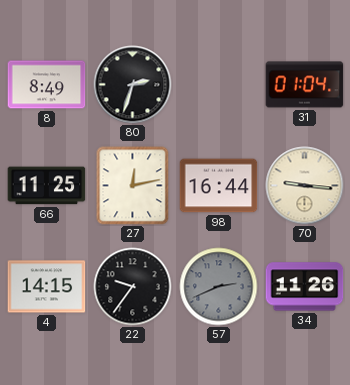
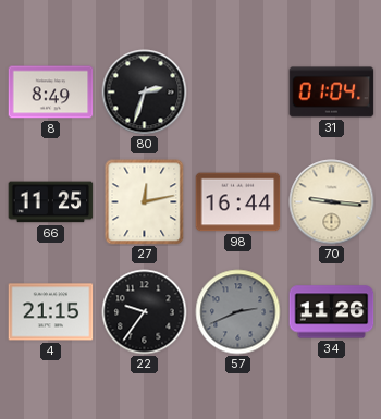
4: 14:15 -> 21:15
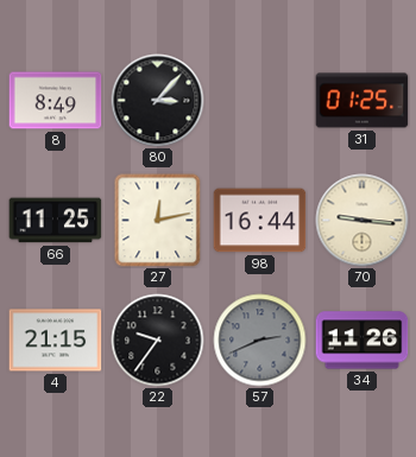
80: 2:33 -> 3:07
31: 01:04 -> 01:25
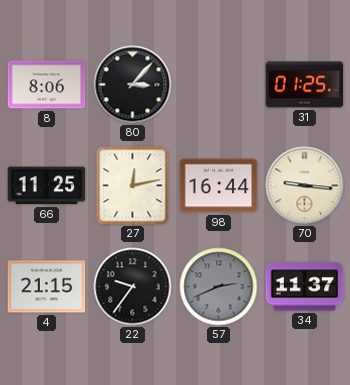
8: 8:49 -> 8:06
34: 11:26 -> 11:37
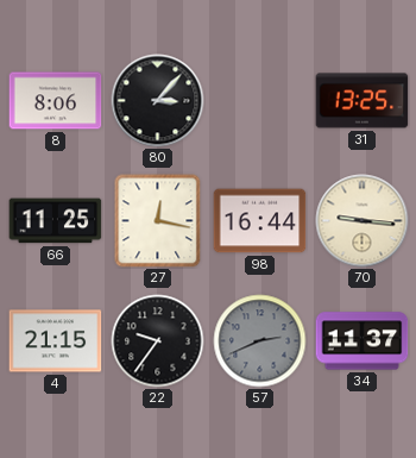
31: 01:25 -> 13:25
27: 12:13 -> 12:17
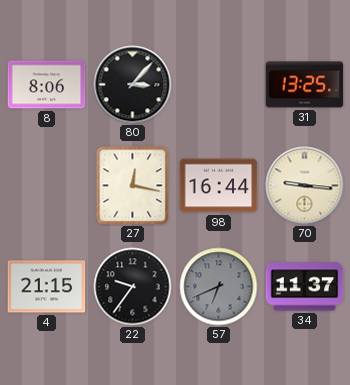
66: 11:25 -> none
57: 2:41 -> 6:41
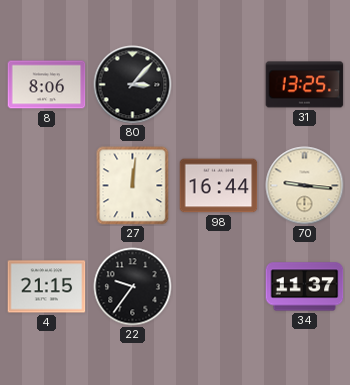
27: 12:17 -> 12:01
57: 6:41 -> none
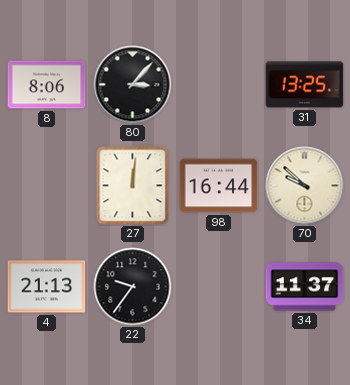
70: 9:16 -> 9:52
4: 21:15 -> 21:13
